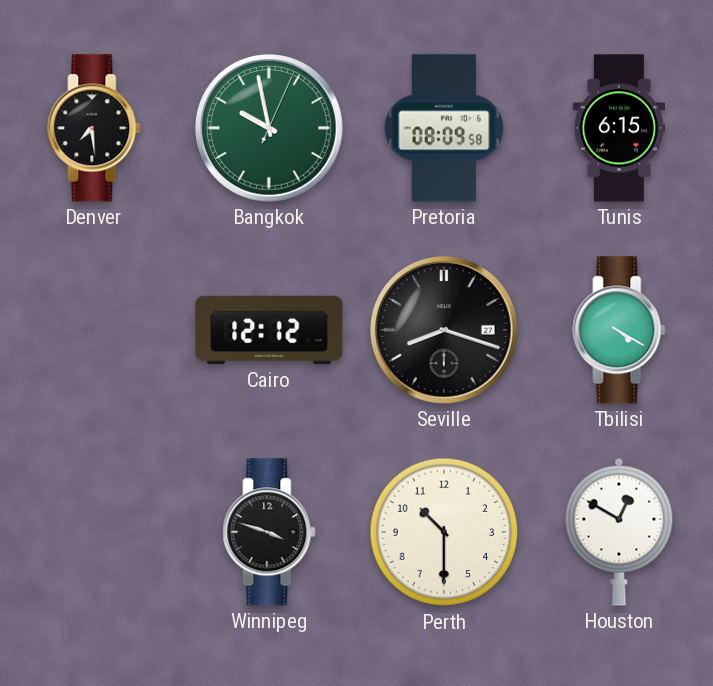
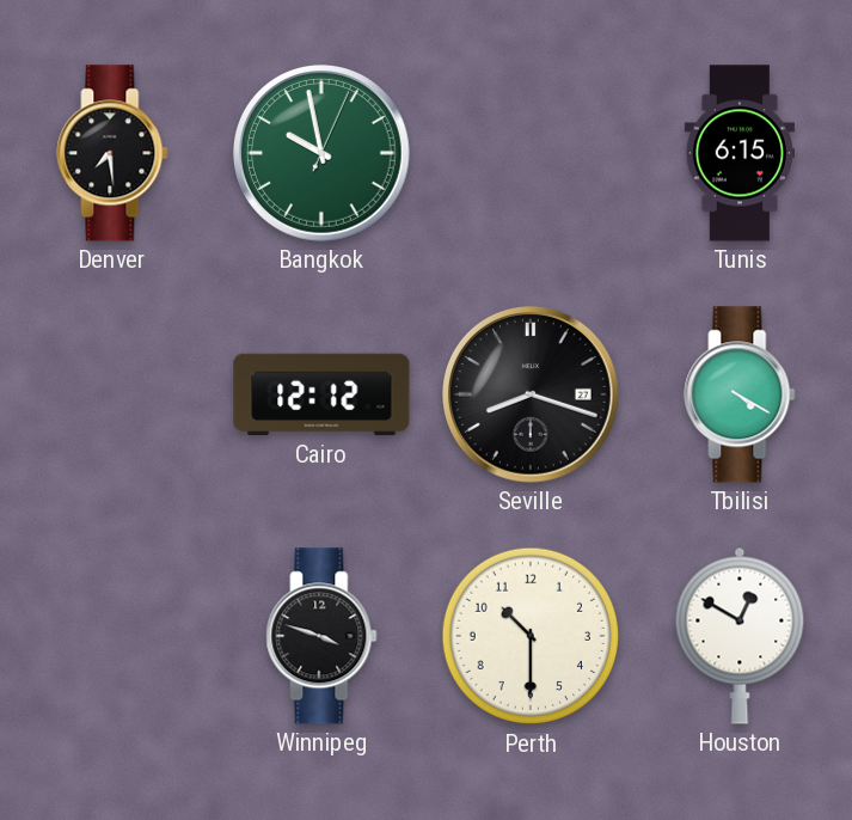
Pretoria: 08:09 -> none
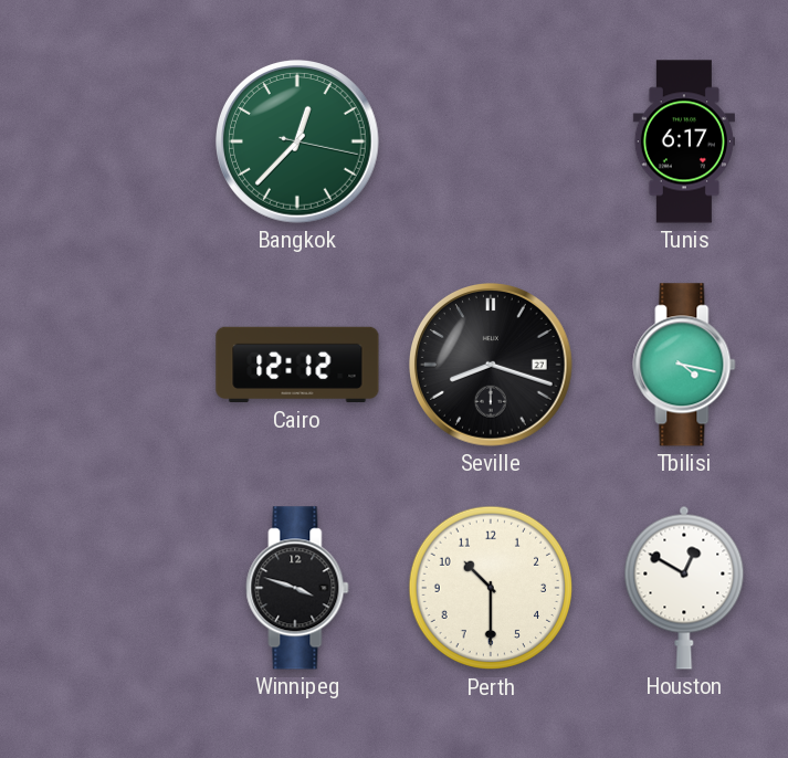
Denver: 7:29 -> none
Bangkok: 9:58 -> 12:37
Tunis: 6:15 -> 6:17
Tbilisi: 4:20 -> 4:17
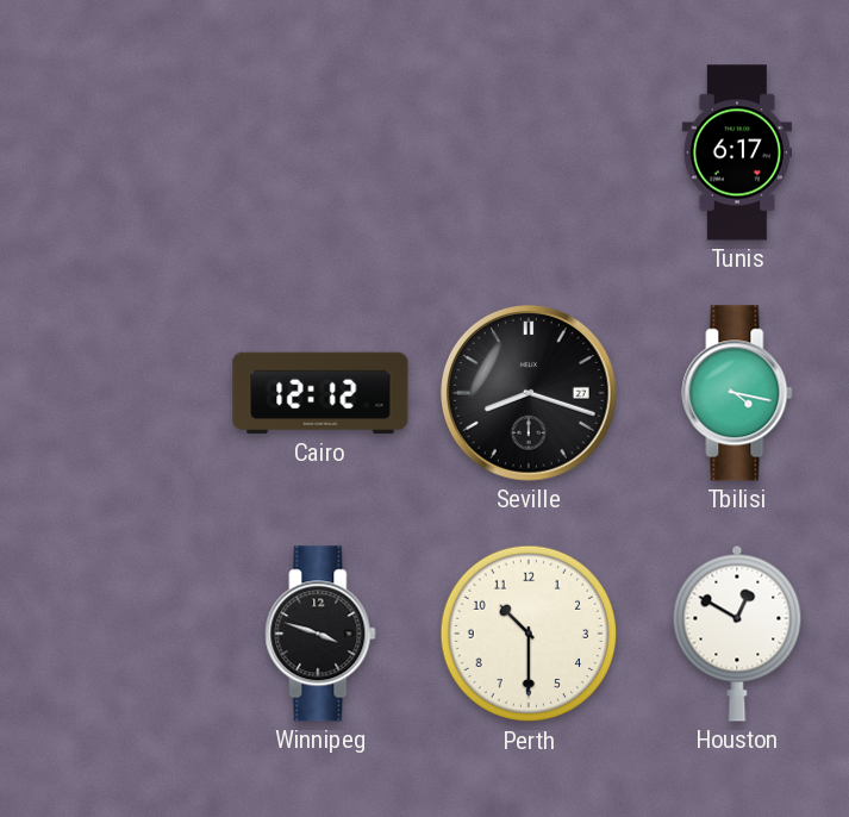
Bangkok: 12:37 -> none
